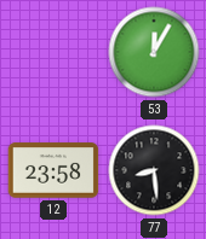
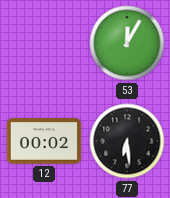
12: 23:58 -> 00:02
77: 8:29 -> 6:29
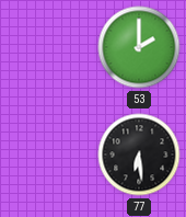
53: 12:05 -> 2:00
12: 00:02 -> none
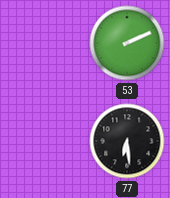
53: 2:00 -> 2:11
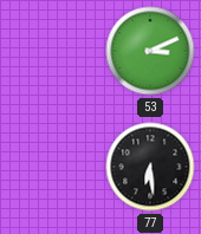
53: 2:11 -> 3:11
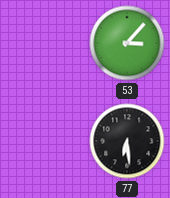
53: 3:11 -> 3:07
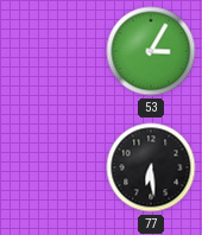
53: 3:07 -> 3:05
